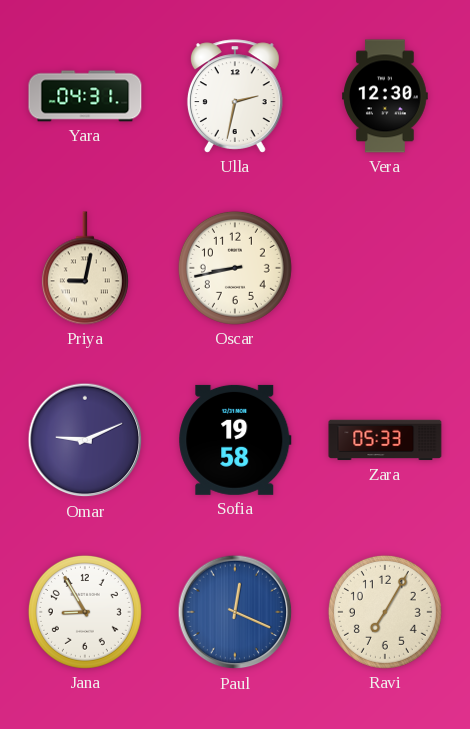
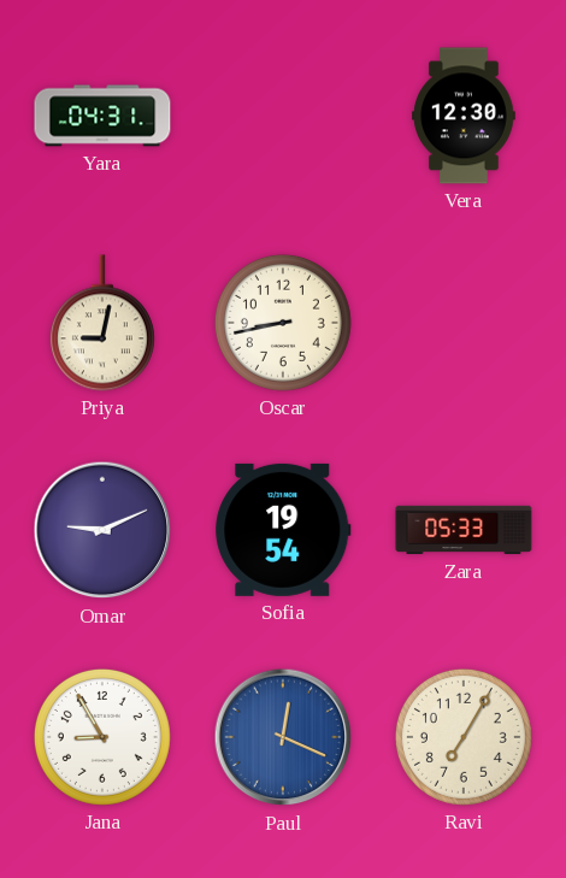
Ulla: 2:32 -> none
Sofia: 19:58 -> 19:54
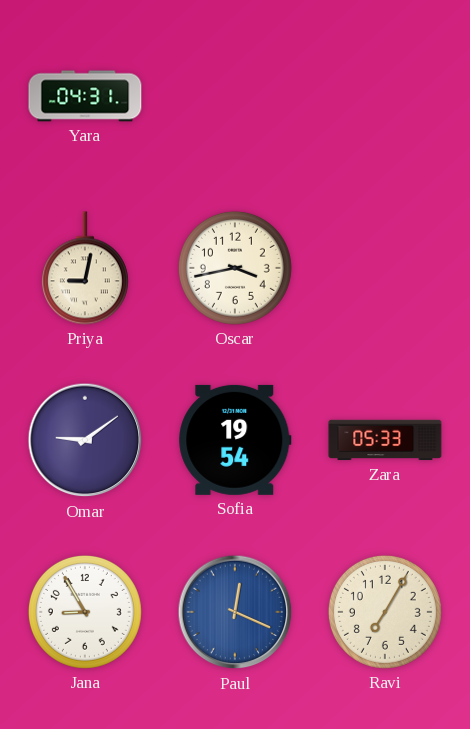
Vera: 12:30 -> none
Oscar: 8:43 -> 3:43
Omar: 9:11 -> 9:09
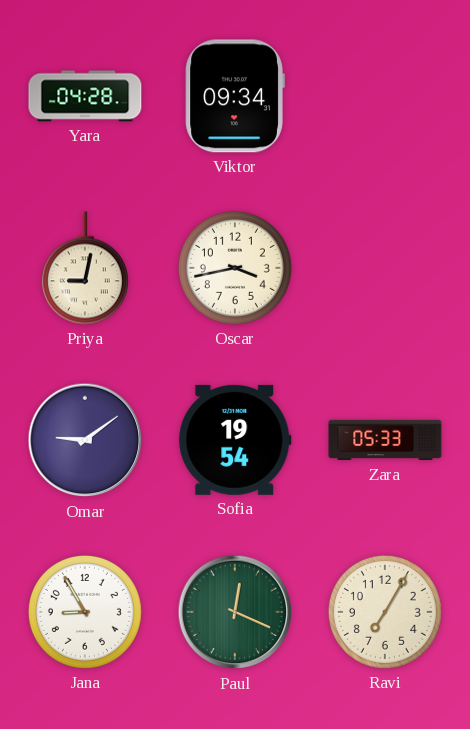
Yara: 04:31 -> 04:28
Viktor: none -> 09:34
Paul dial: blue -> green
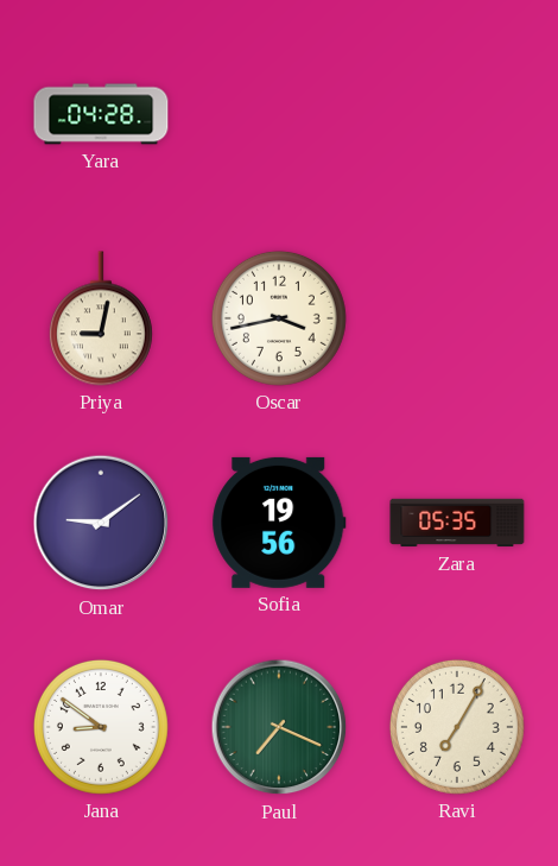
Viktor: 09:34 -> none
Sofia: 19:54 -> 19:56
Zara: 05:33 -> 05:35
Jana: 8:55 -> 8:51
Paul: 12:19 -> 7:19
